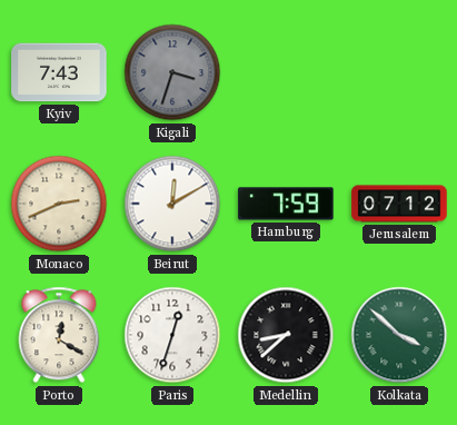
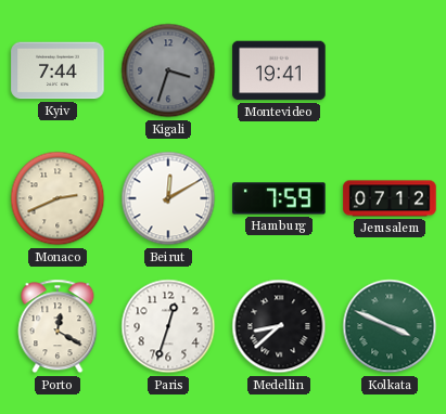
Kyiv: 7:43 -> 7:44
Montevideo: none -> 19:41
Kolkata: 3:52 -> 3:49
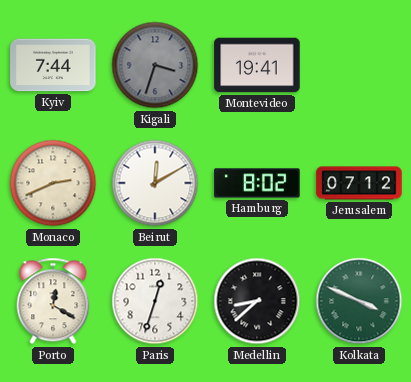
Hamburg: 7:59 -> 8:02
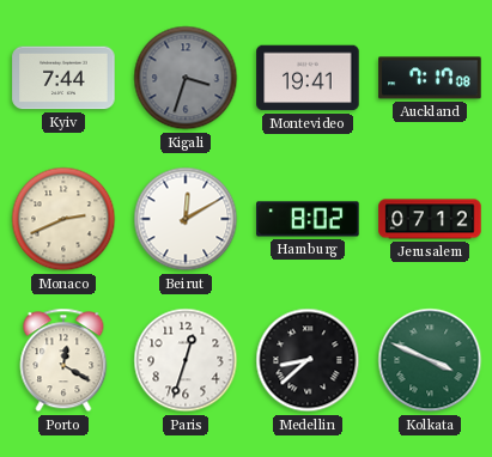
Auckland: none -> 7:17
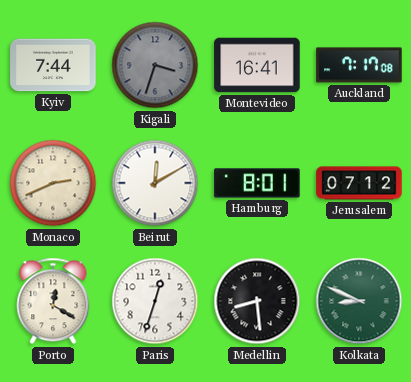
Montevideo: 19:41 -> 16:41
Hamburg: 8:02 -> 8:01
Medellin: 8:38 -> 8:29
Kolkata: 3:49 -> 8:49
